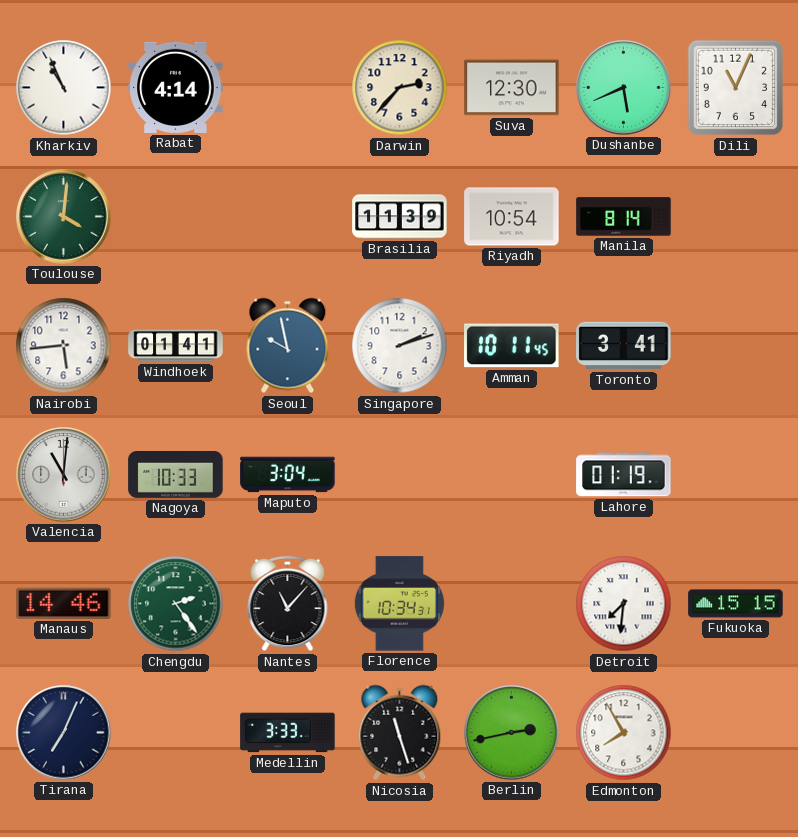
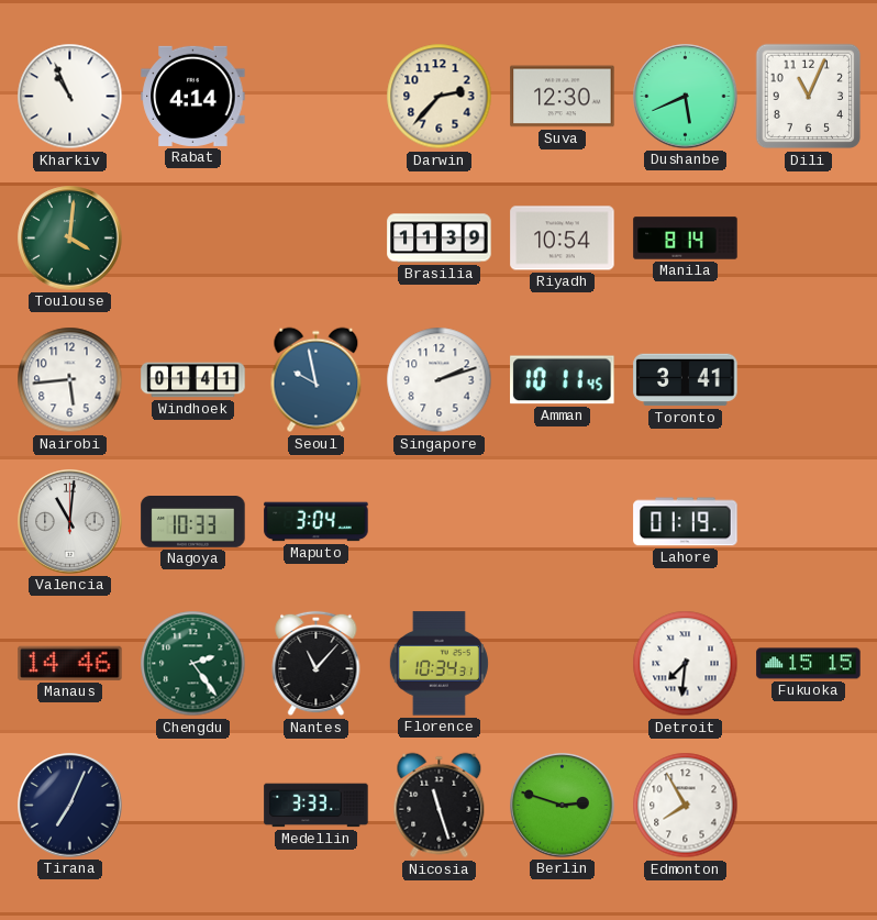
Berlin: 2:43 -> 2:48
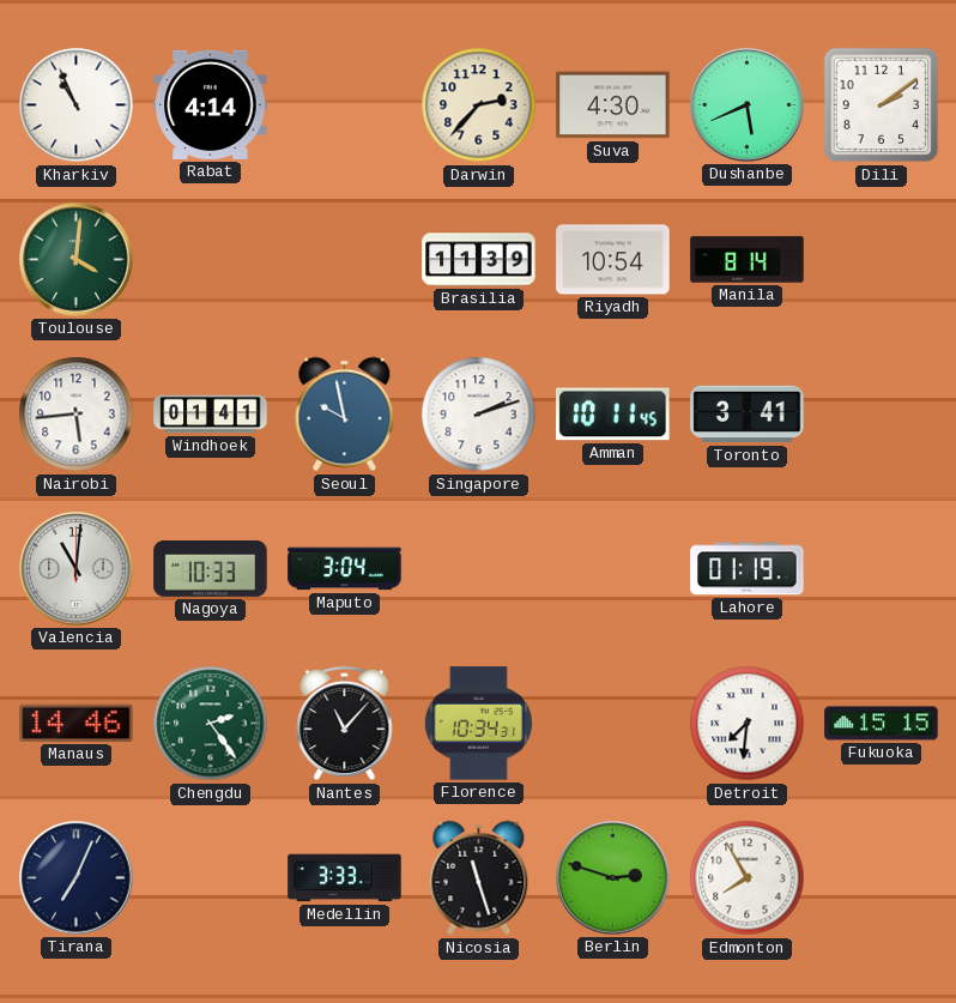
Suva: 12:30 -> 4:30
Dili: 11:04 -> 2:09
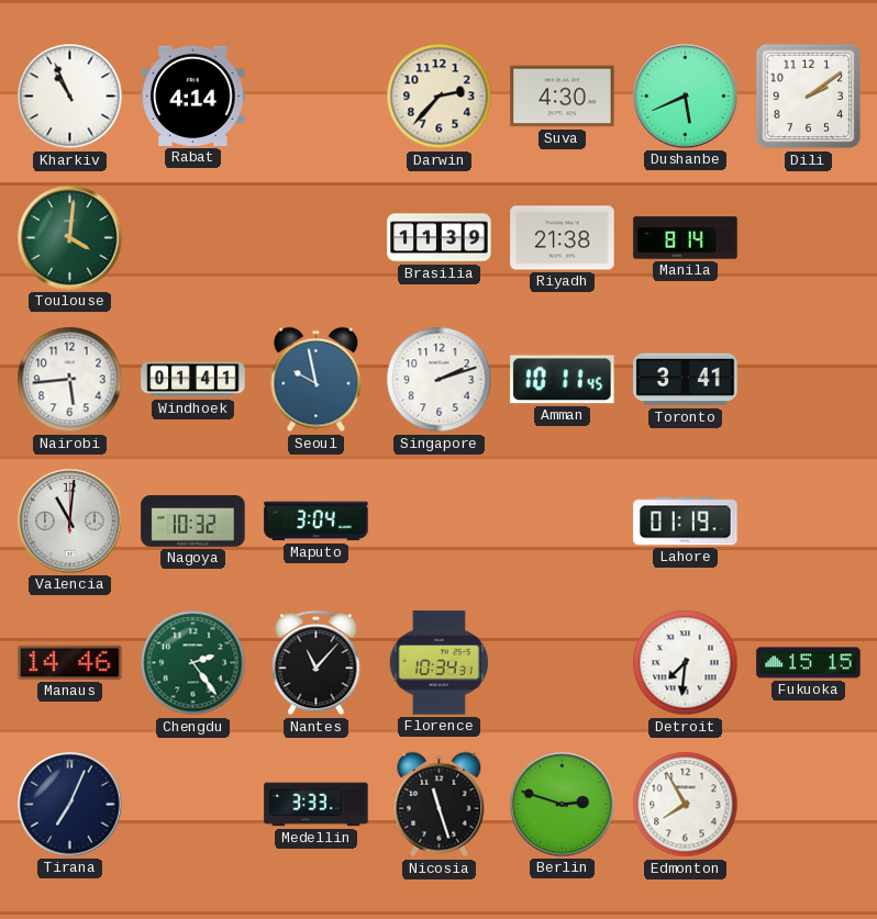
Riyadh: 10:54 -> 21:38
Nagoya: 10:33 -> 10:32
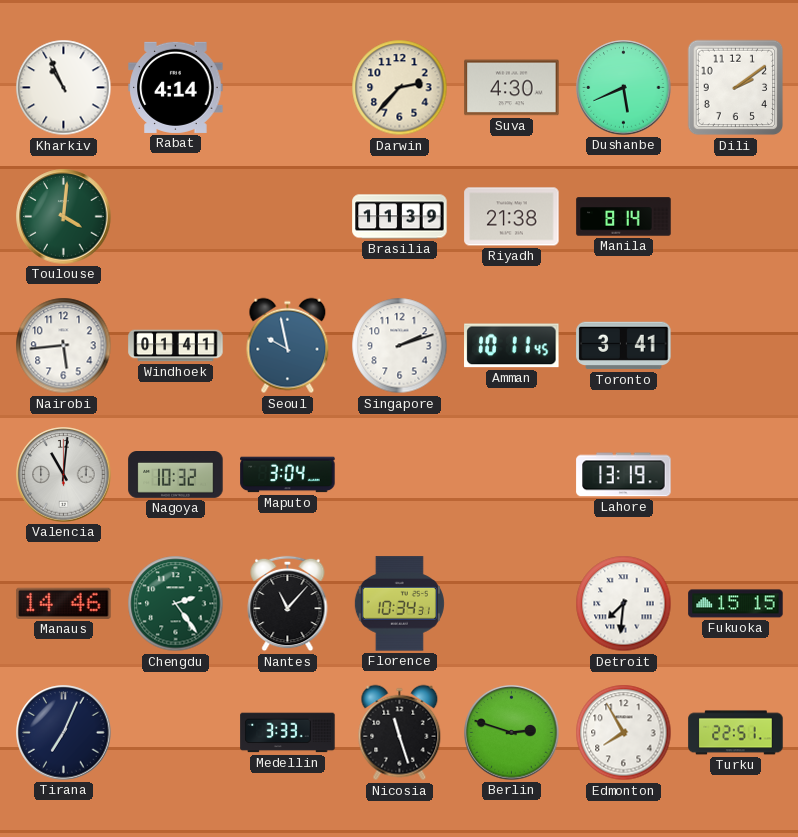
Lahore: 01:19 -> 13:19
Turku: none -> 22:51
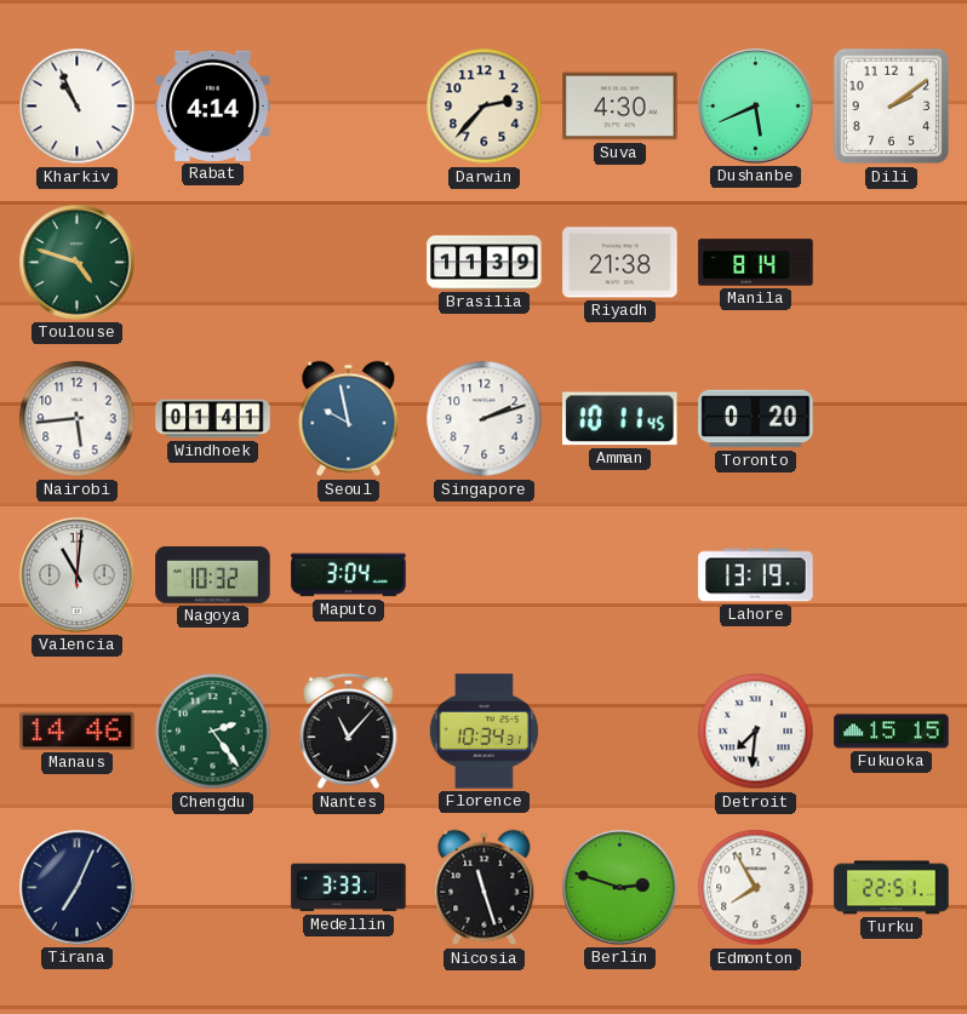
Toulouse: 4:01 -> 4:48
Toronto: 3:41 -> 0:20
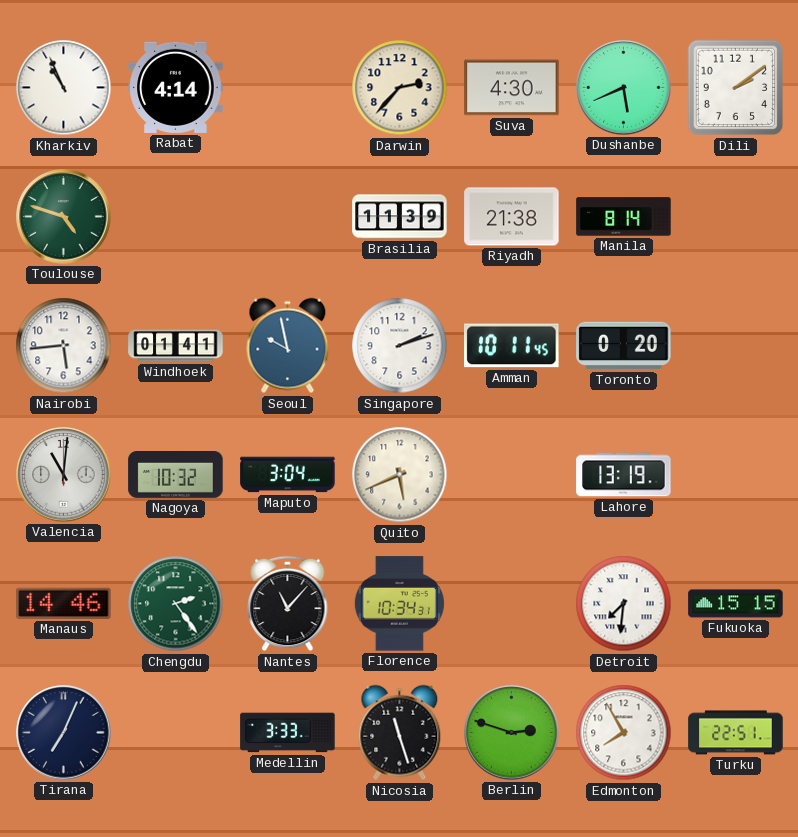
Quito: none -> 5:41
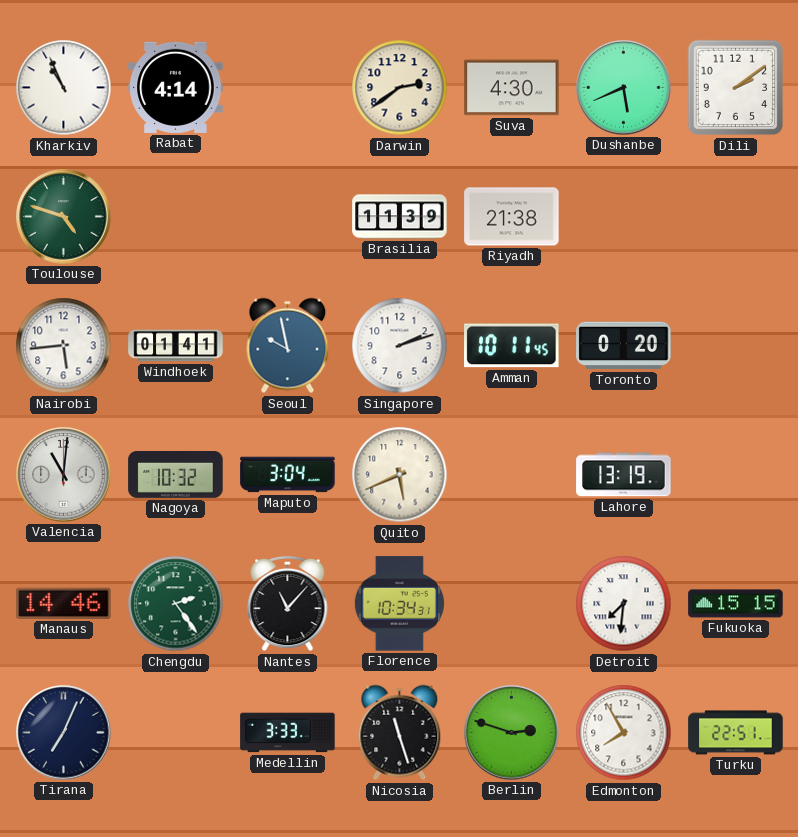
Darwin: 2:37 -> 2:39
Manila: 8:14 -> none
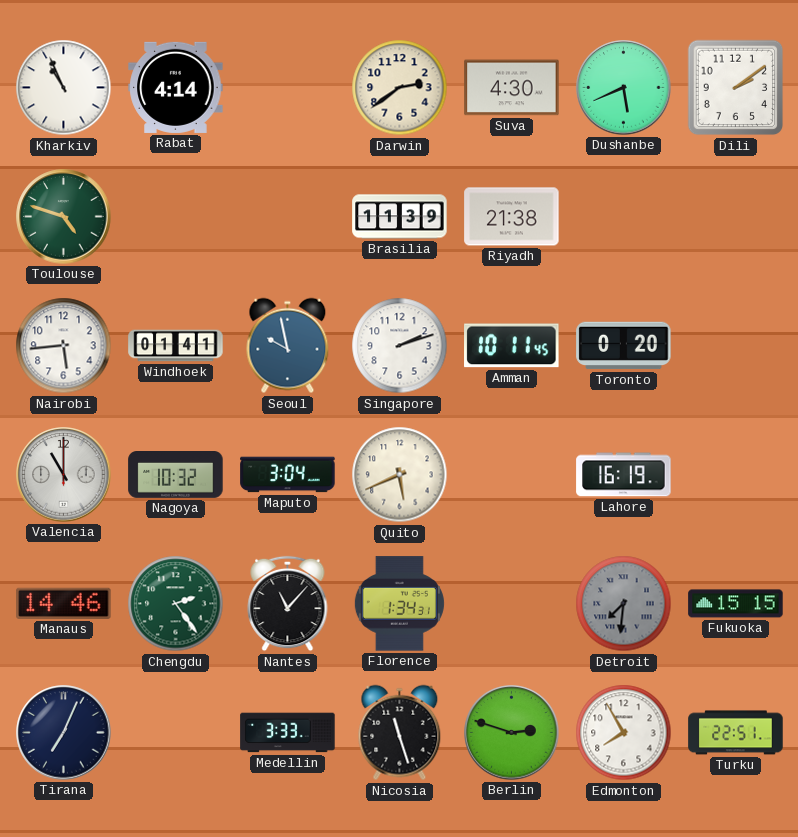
Valencia: 11:01 -> 11:00
Lahore: 13:19 -> 16:19
Florence: 10:34 -> 1:34
Detroit dial: white -> grey
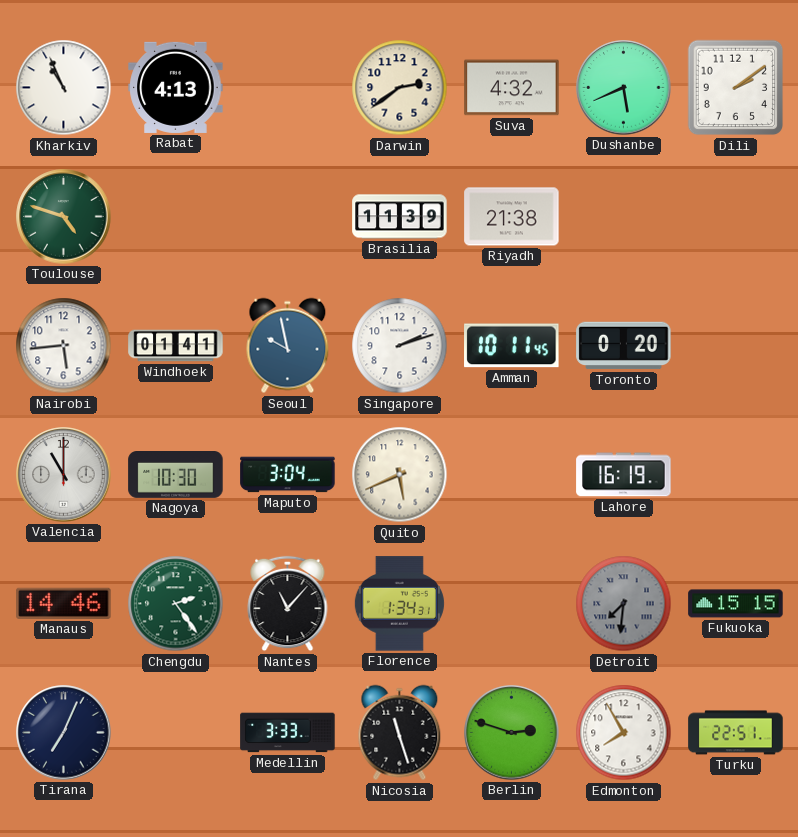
Rabat: 4:14 -> 4:13
Suva: 4:30 -> 4:32
Nagoya: 10:32 -> 10:30
